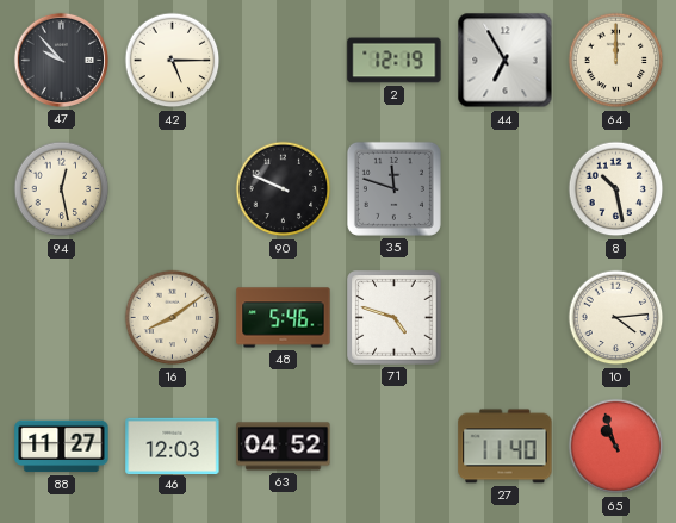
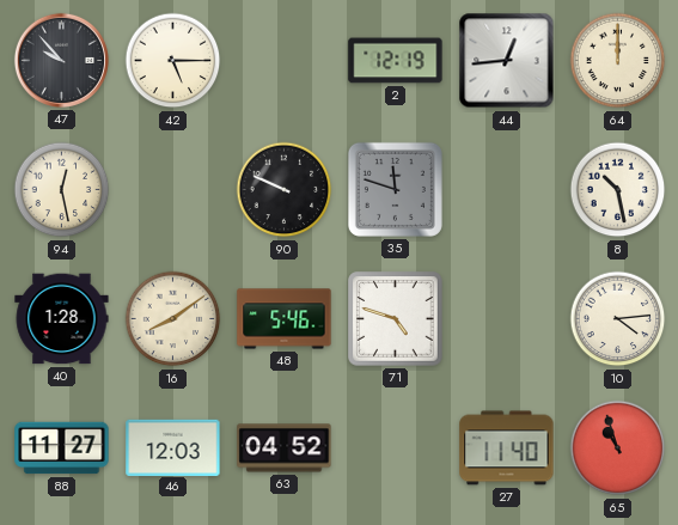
44: 6:55 -> 12:44
40: none -> 1:28
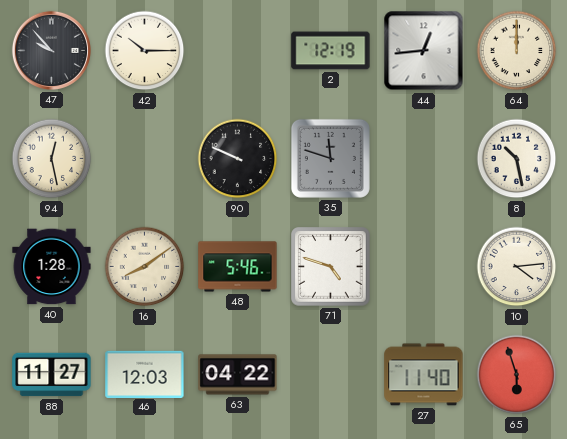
42: 5:15 -> 10:15
63: 04:52 -> 04:22
65: 10:57 -> 5:57
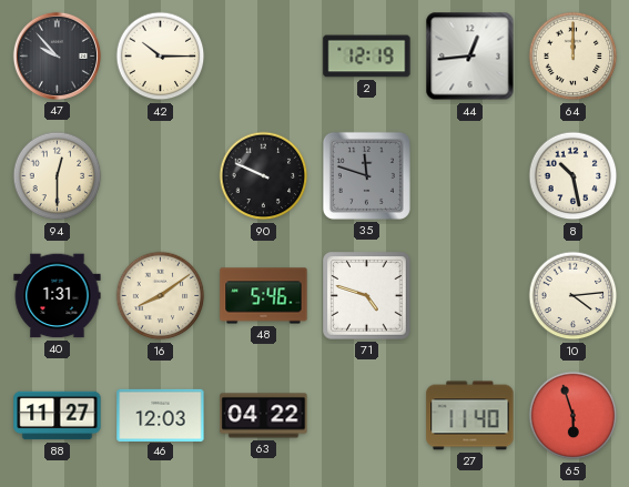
94: 12:28 -> 12:30
40: 1:28 -> 1:31
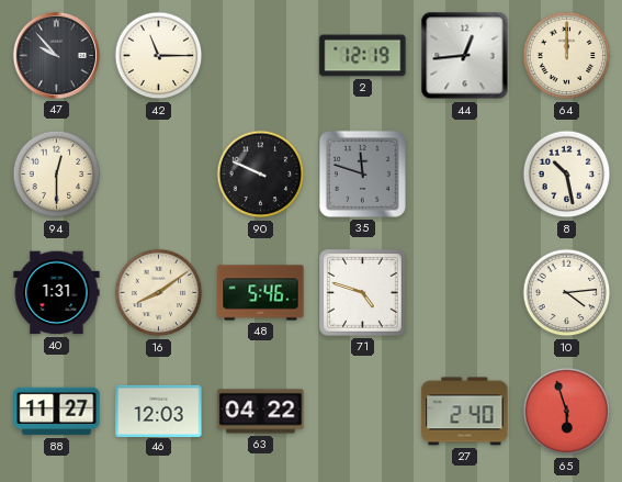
42: 10:15 -> 11:15
27: 11:40 -> 2:40
